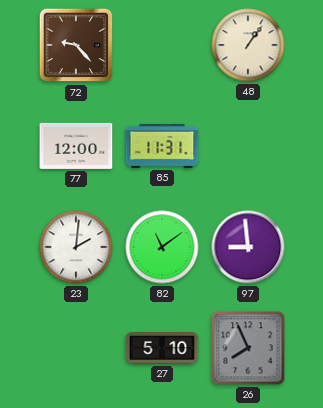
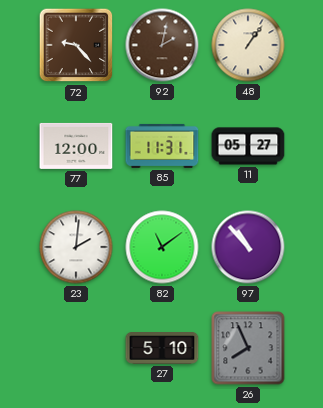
92: none -> 2:02
11: none -> 05:27
97: 8:59 -> 10:53
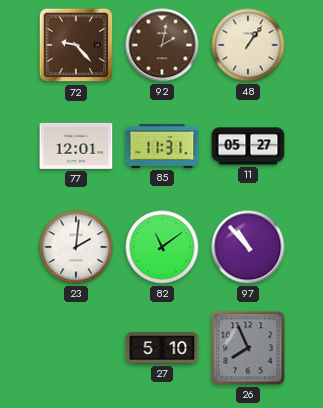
77: 12:00 -> 12:01
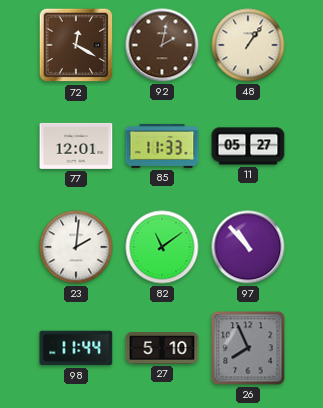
72: 9:23 -> 12:20
85: 11:31 -> 11:33
98: none -> 11:44
